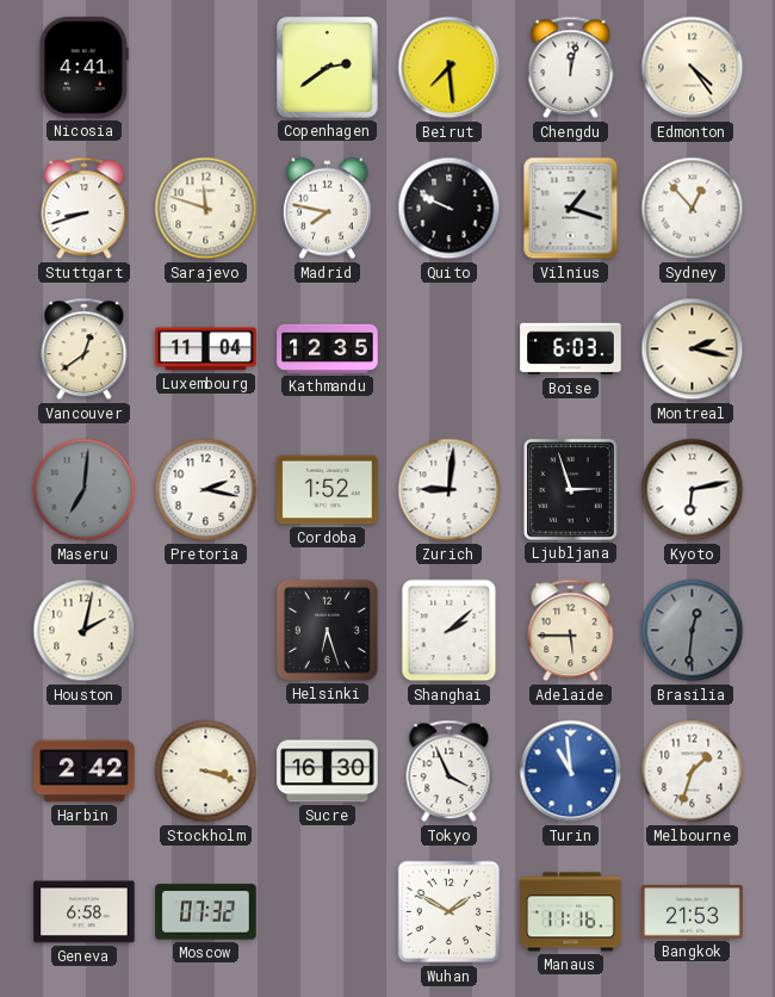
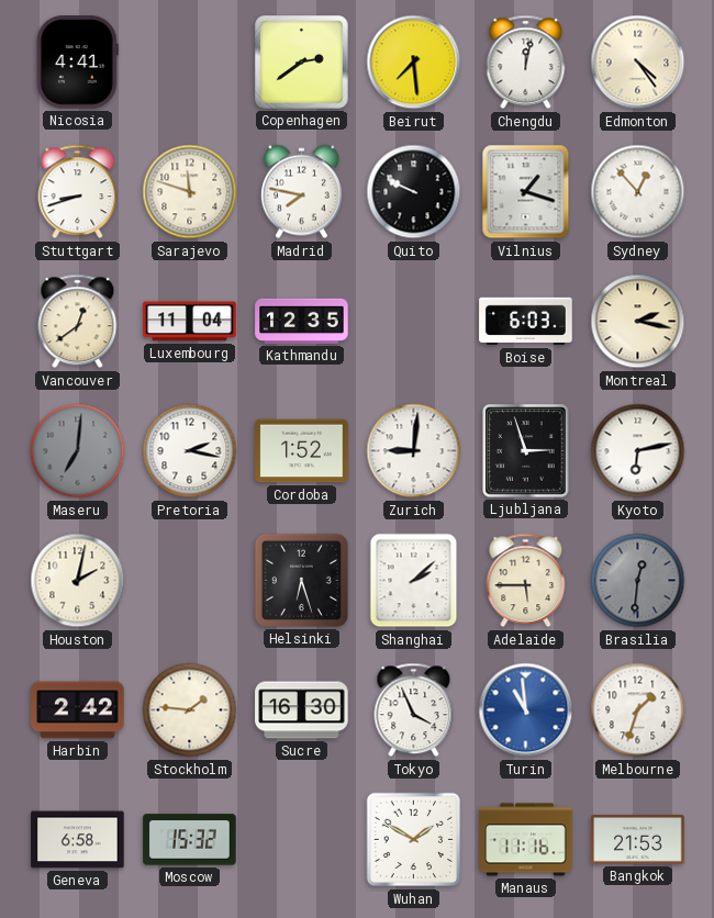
Stockholm: 3:18 -> 1:46
Moscow: 07:32 -> 15:32
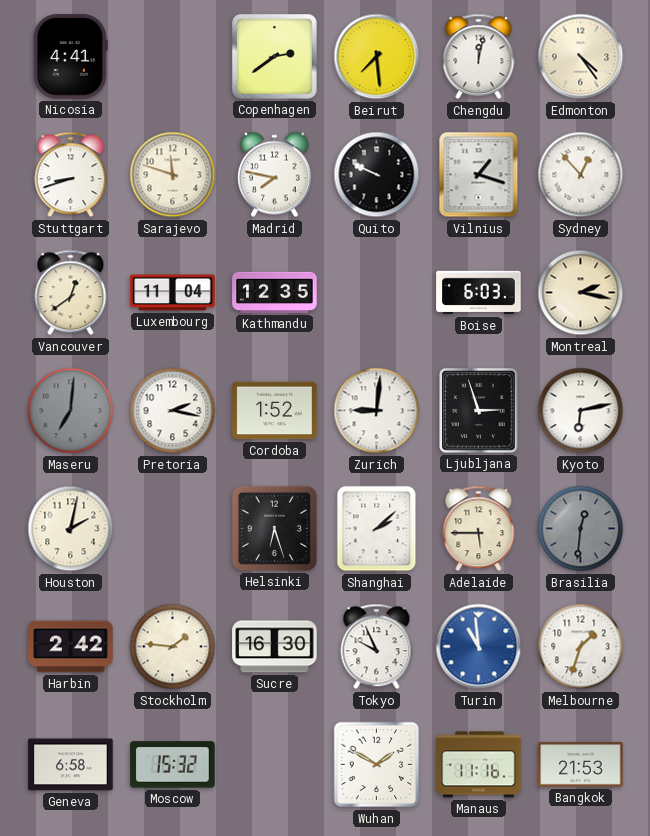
Tokyo: 3:56 -> 9:56
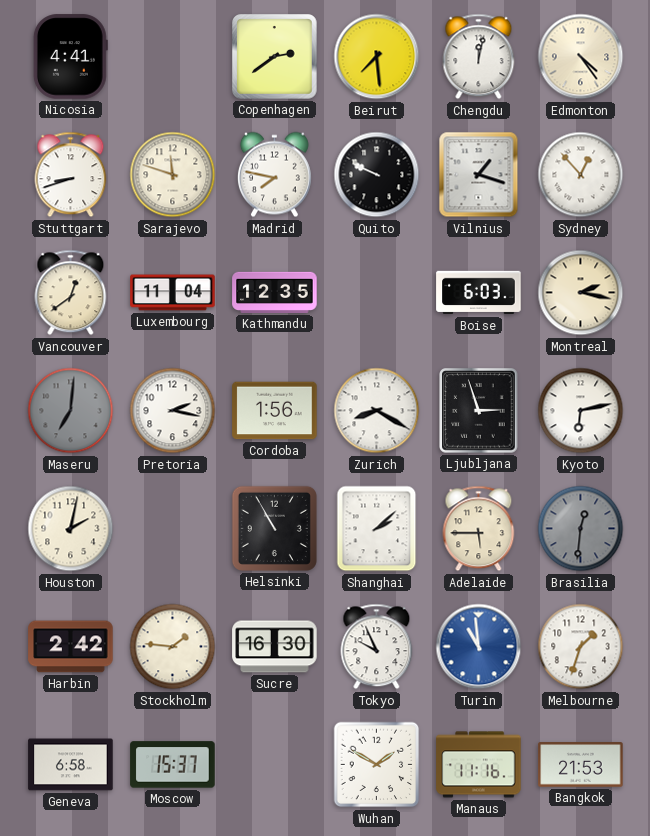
Cordoba: 1:52 -> 1:56
Zurich: 9:01 -> 8:20
Helsinki: 6:27 -> 10:55
Moscow: 15:32 -> 15:37
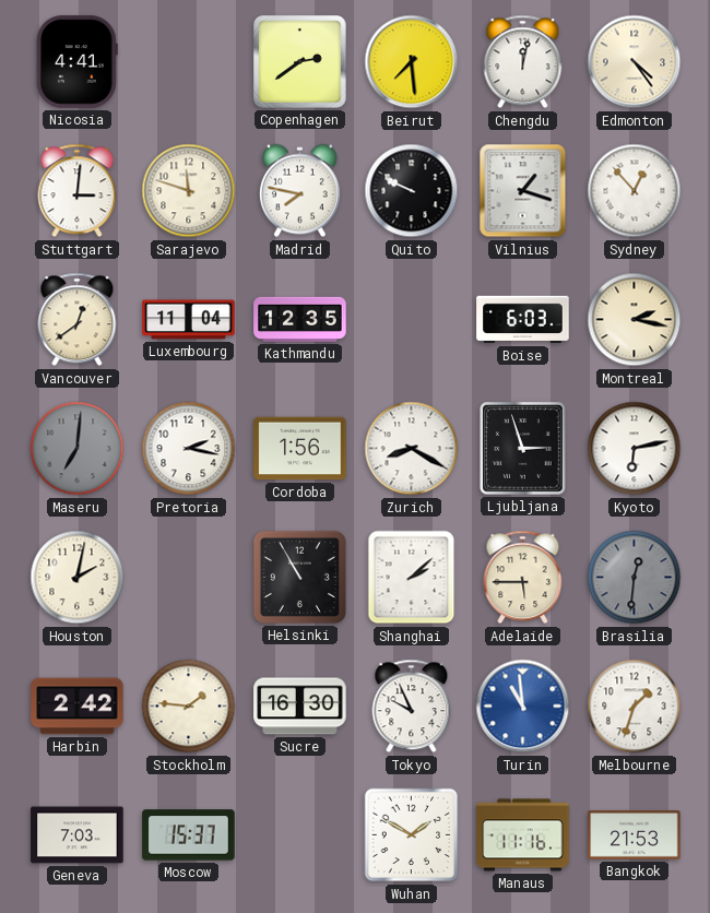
Stuttgart: 8:42 -> 3:01
Geneva: 6:58 -> 7:03
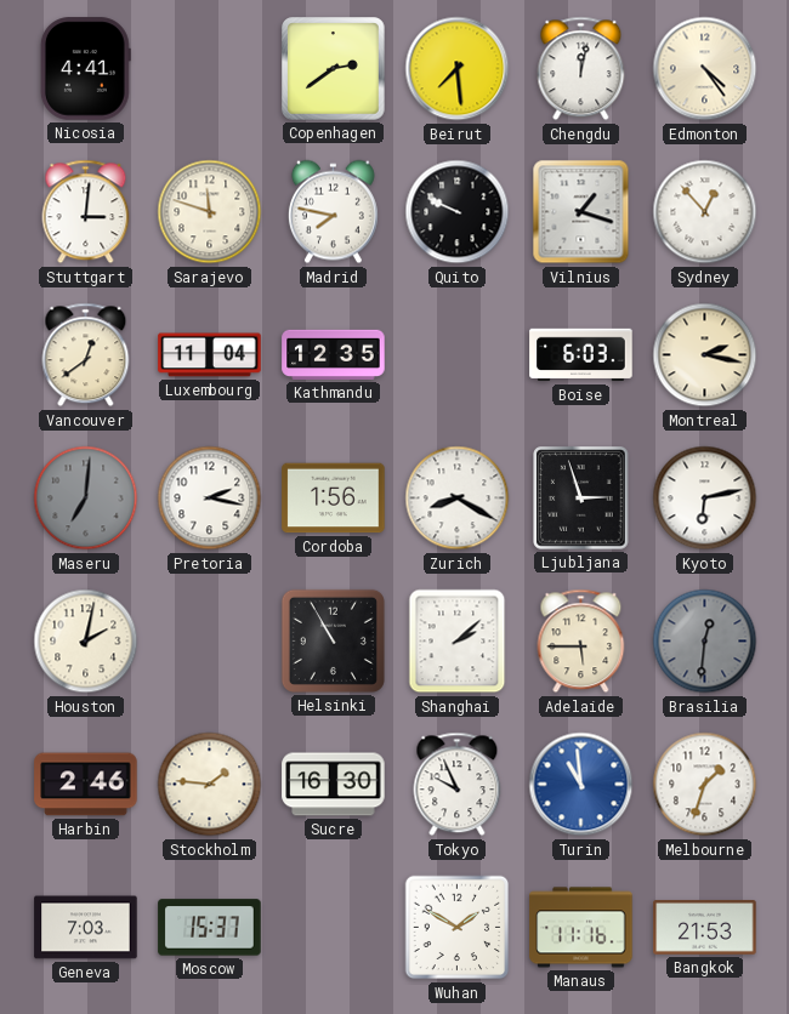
Harbin: 2:42 -> 2:46
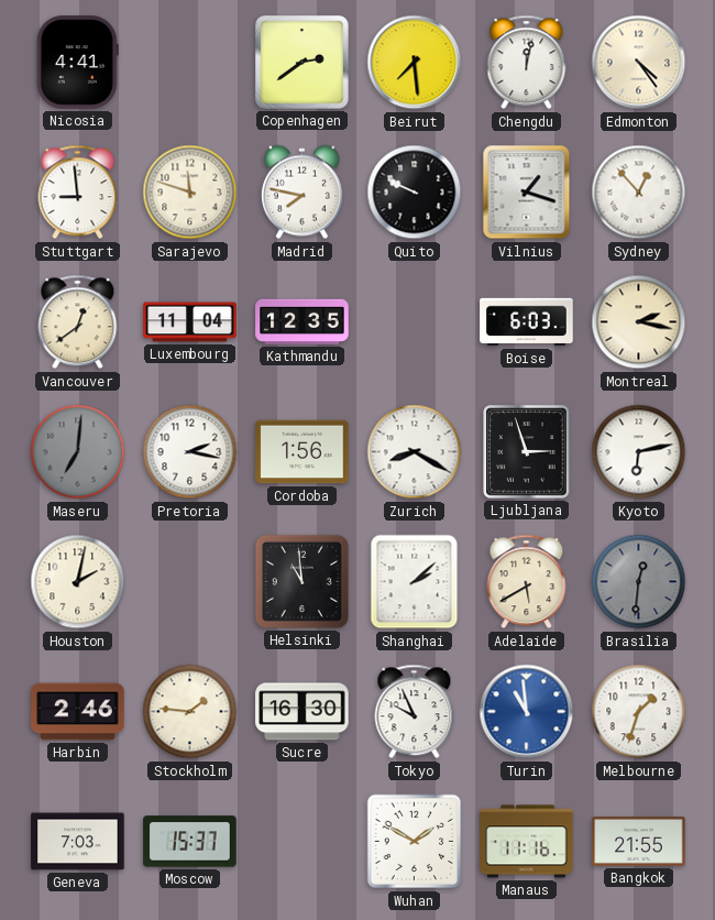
Stuttgart: 3:01 -> 8:59
Helsinki: 10:55 -> 10:59
Adelaide: 5:45 -> 5:40
Bangkok: 21:53 -> 21:55
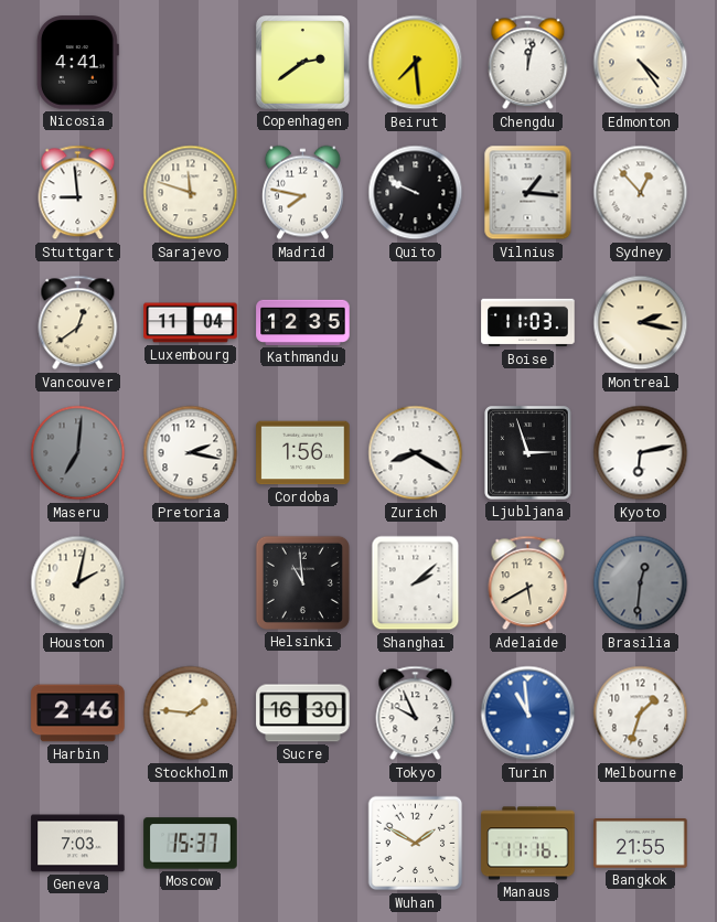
Vilnius: 1:18 -> 1:16
Boise: 6:03 -> 11:03
